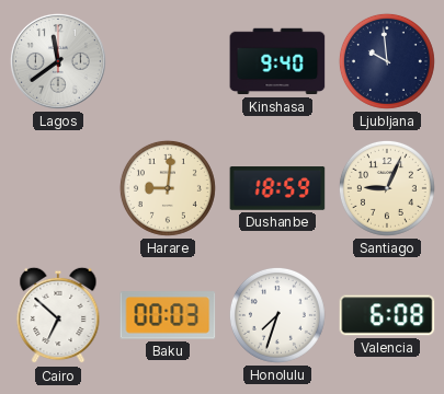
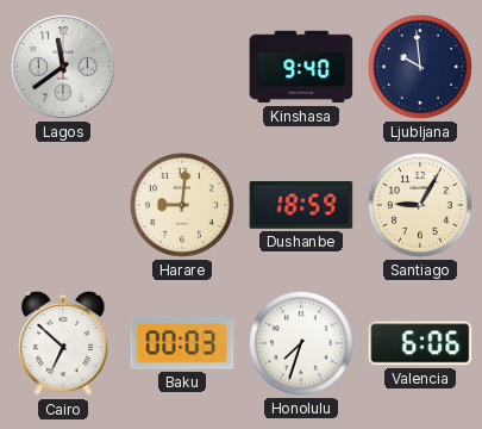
Santiago: 9:04 -> 9:05
Valencia: 6:08 -> 6:06
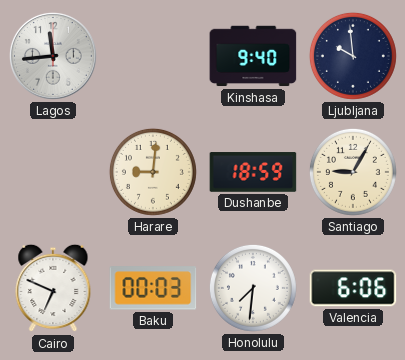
Lagos: 11:39 -> 11:44
Cairo: 6:52 -> 6:49
Honolulu: 7:33 -> 7:31
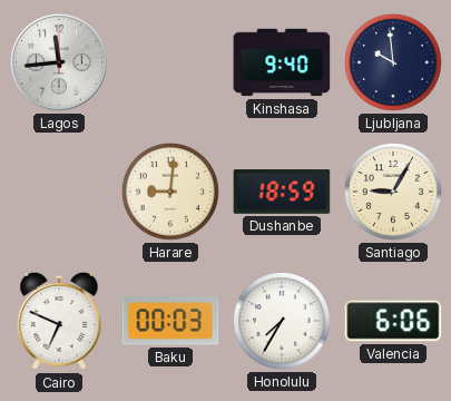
Honolulu: 7:31 -> 7:35
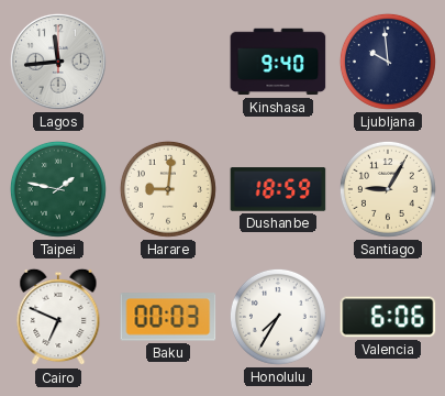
Taipei: none -> 1:47
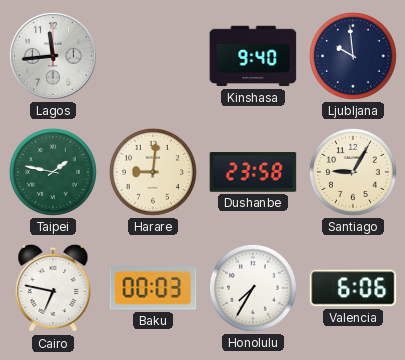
Dushanbe: 18:59 -> 23:58
Cairo: 6:49 -> 6:47
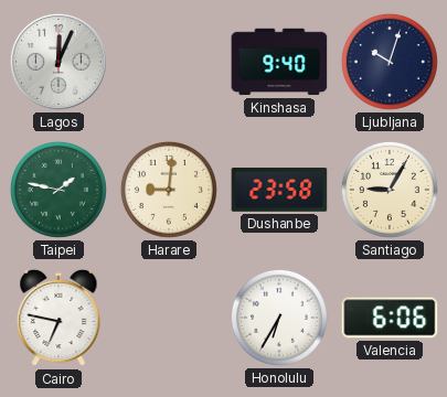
Lagos: 11:44 -> 12:04
Ljubljana: 9:59 -> 10:03
Baku: 00:03 -> none
Honolulu: 7:35 -> 6:35
